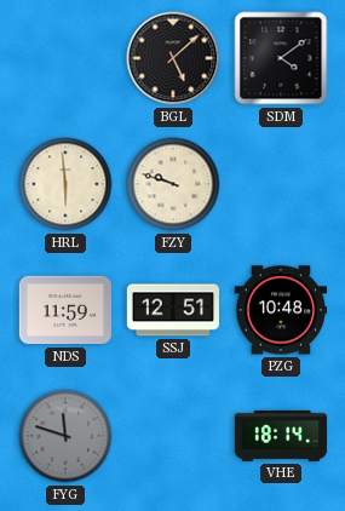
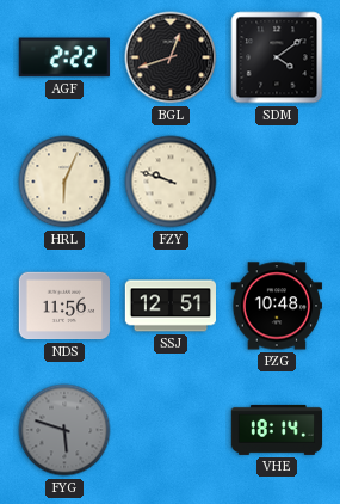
AGF: none -> 2:22
BGL: 5:08 -> 12:42
HRL: 5:59 -> 6:04
NDS: 11:59 -> 11:56
FYG: 11:48 -> 5:48
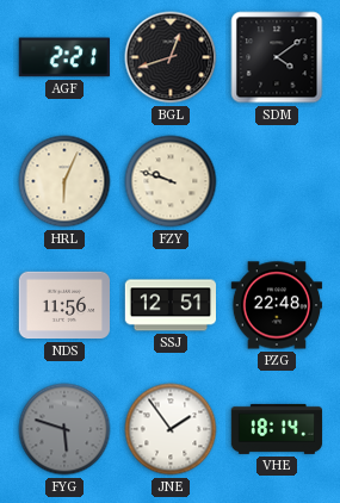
AGF: 2:22 -> 2:21
PZG: 10:48 -> 22:48
JNE: none -> 1:54
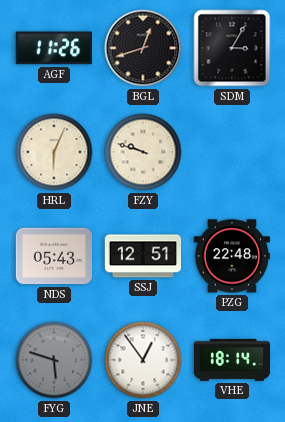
AGF: 2:21 -> 11:26
SDM: 4:09 -> 3:05
NDS: 11:56 -> 05:43
JNE: 1:54 -> 12:54
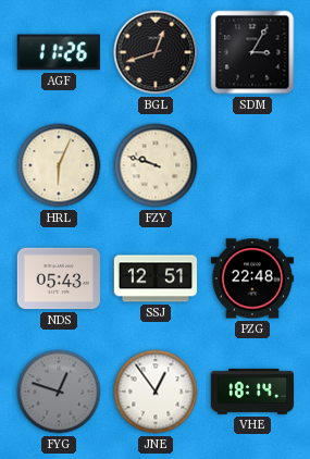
FYG: 5:48 -> 12:48
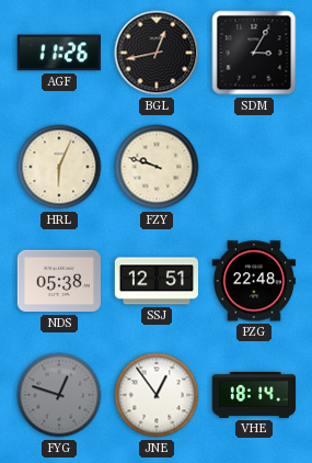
BGL: 12:42 -> 12:43
NDS: 05:43 -> 05:38
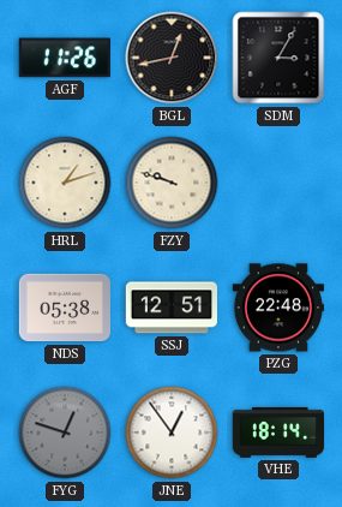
HRL: 6:04 -> 1:12
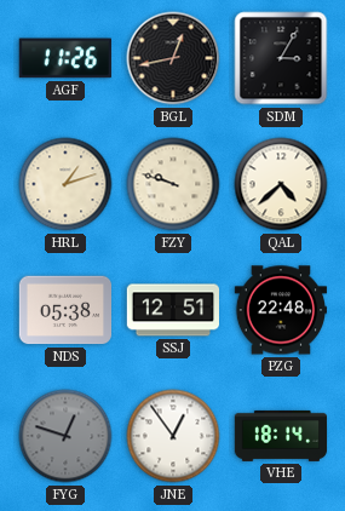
QAL: none -> 4:38
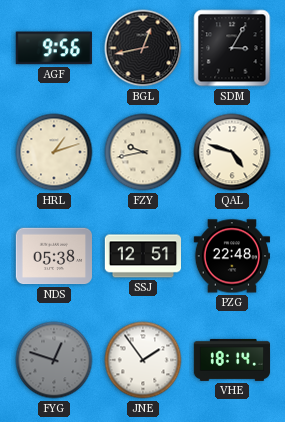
AGF: 11:26 -> 9:56
FZY: 9:48 -> 9:43
QAL: 4:38 -> 4:48
JNE: 12:54 -> 1:54
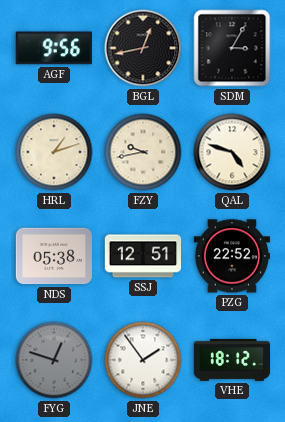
PZG: 22:48 -> 22:52
VHE: 18:14 -> 18:12
